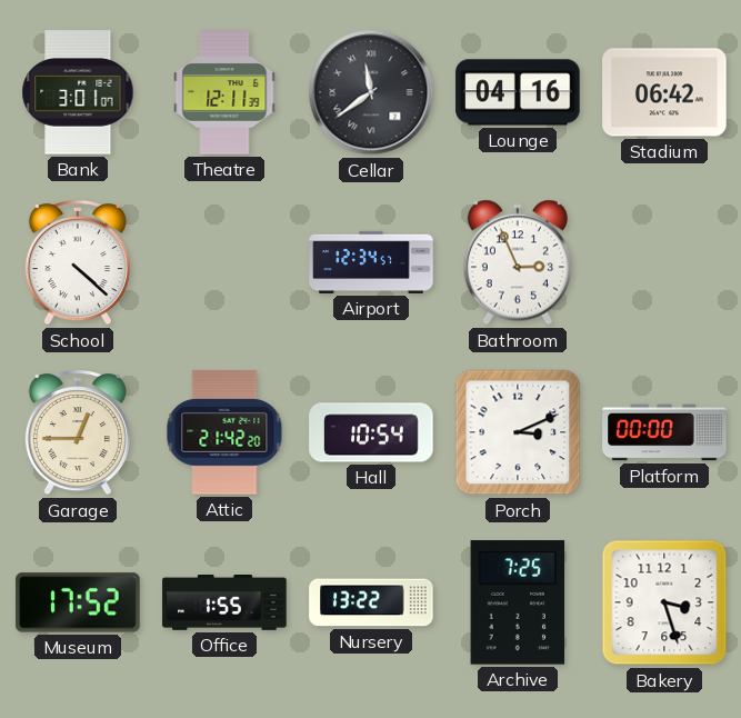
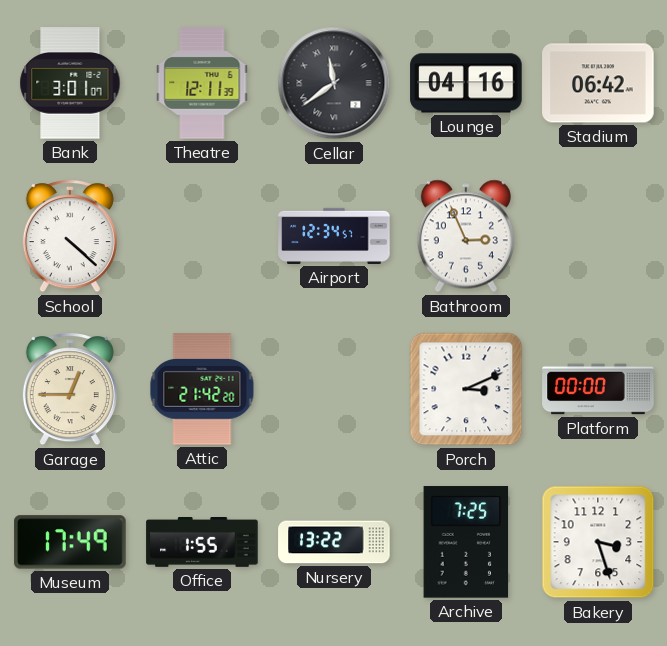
Hall: 10:54 -> none
Museum: 17:52 -> 17:49
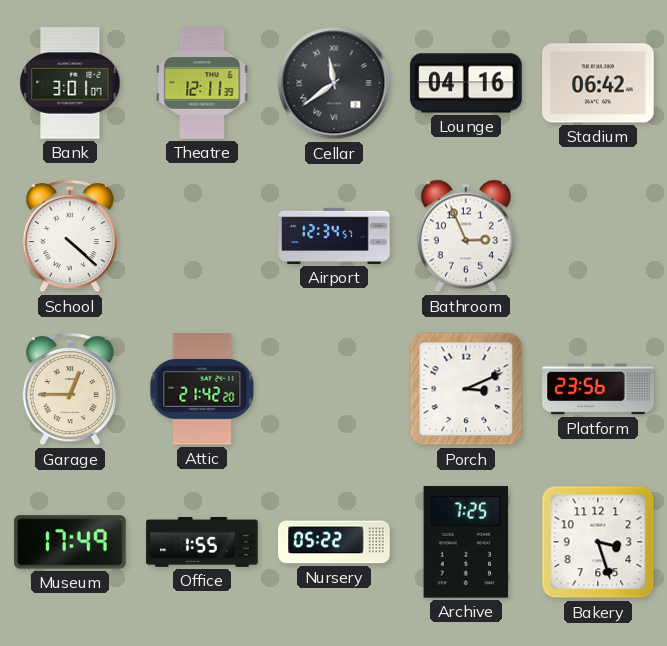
Platform: 00:00 -> 23:56
Nursery: 13:22 -> 05:22
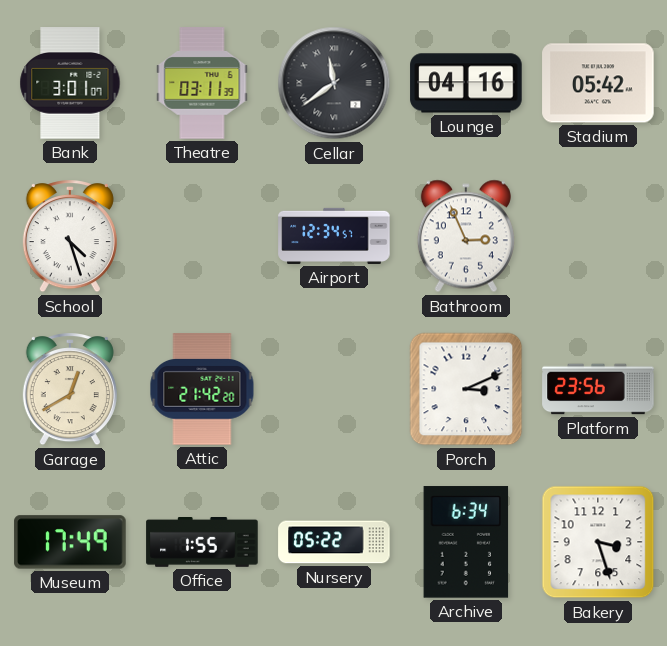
Theatre: 12:11 -> 03:11
Stadium: 06:42 -> 05:42
School: 4:22 -> 4:27
Garage: 12:45 -> 12:40
Archive: 7:25 -> 6:34
